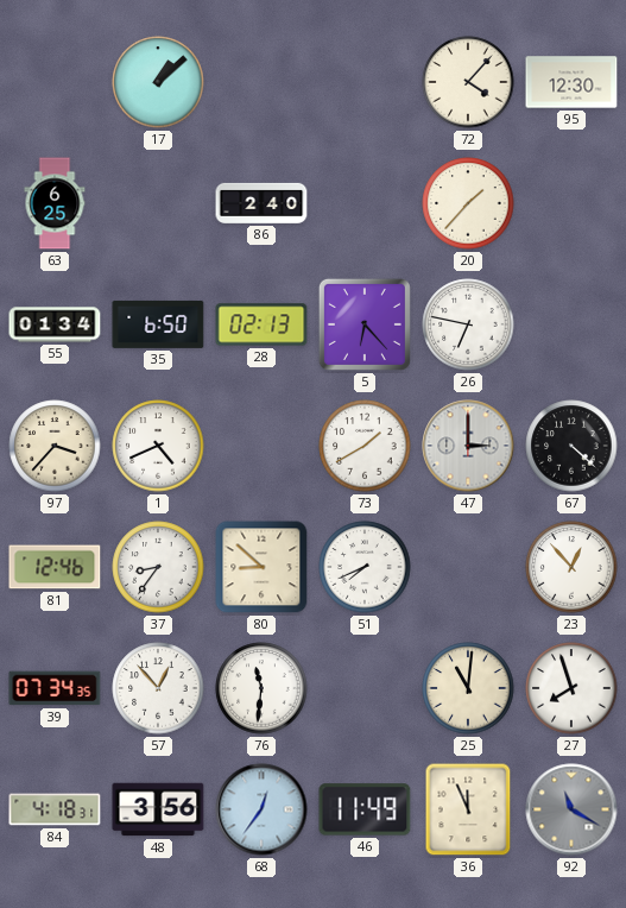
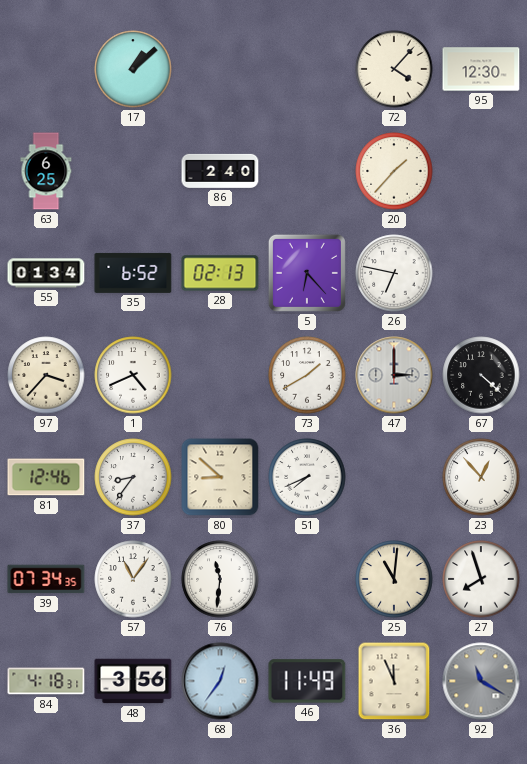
35: 6:50 -> 6:52
57: 12:53 -> 11:06
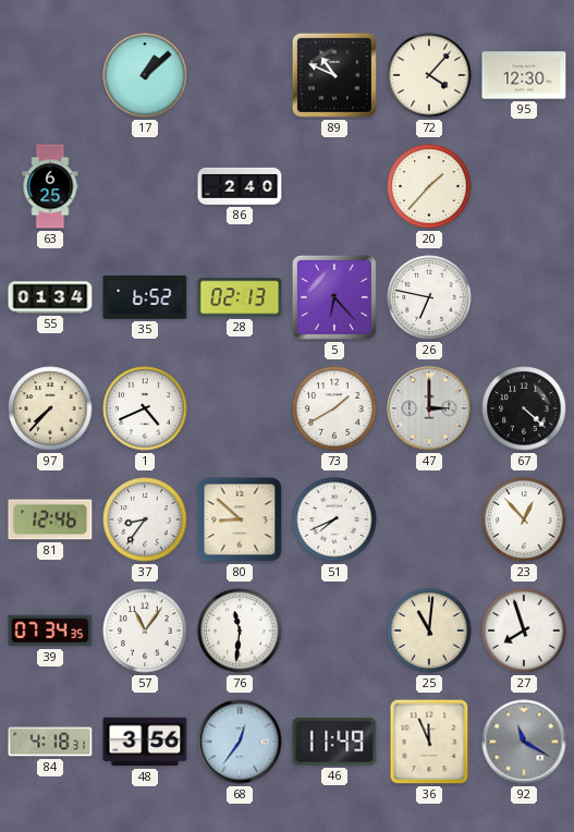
89: none -> 10:49
97: 3:37 -> 7:37
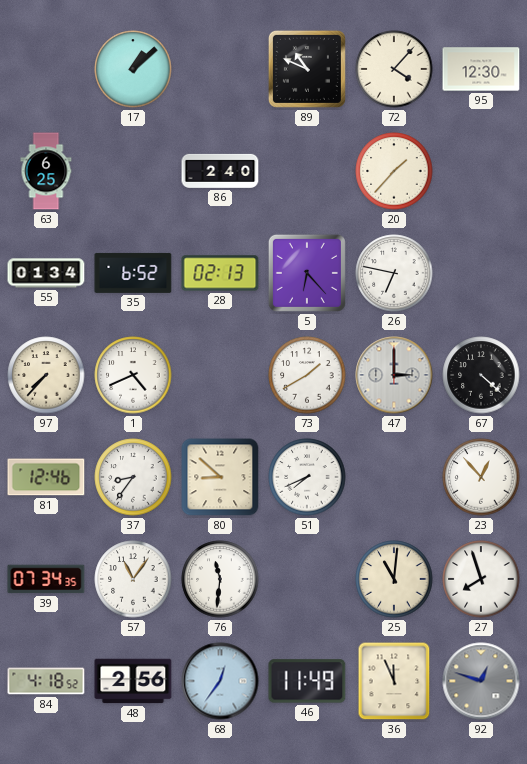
84: 4:18:31 -> 4:18:52
48: 3:56 -> 2:56
92: 11:20 -> 12:48
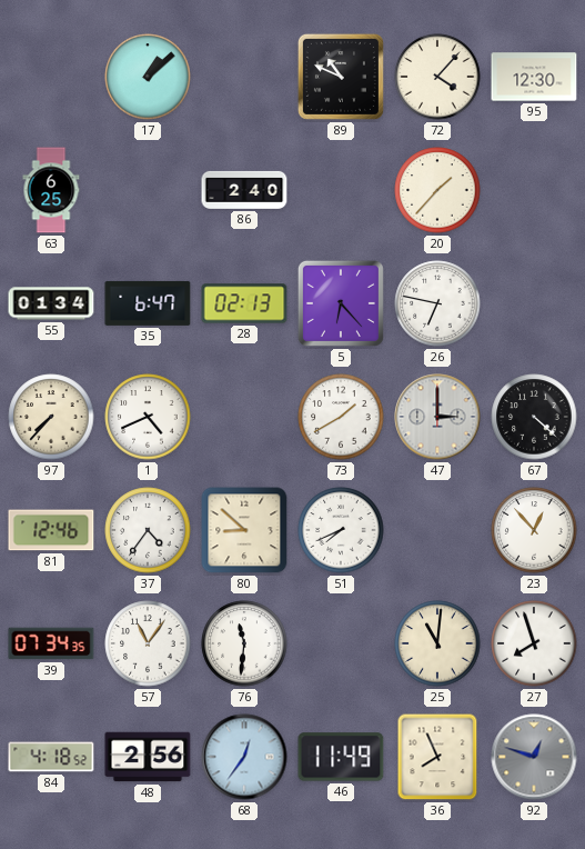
35: 6:52 -> 6:47
37: 8:36 -> 4:36
36: 11:56 -> 7:56
